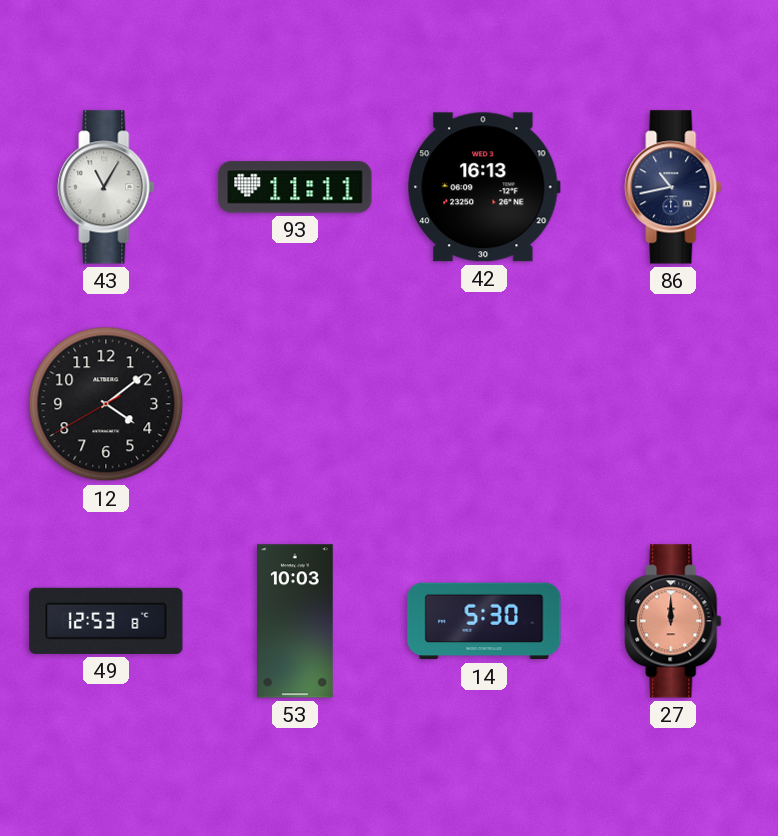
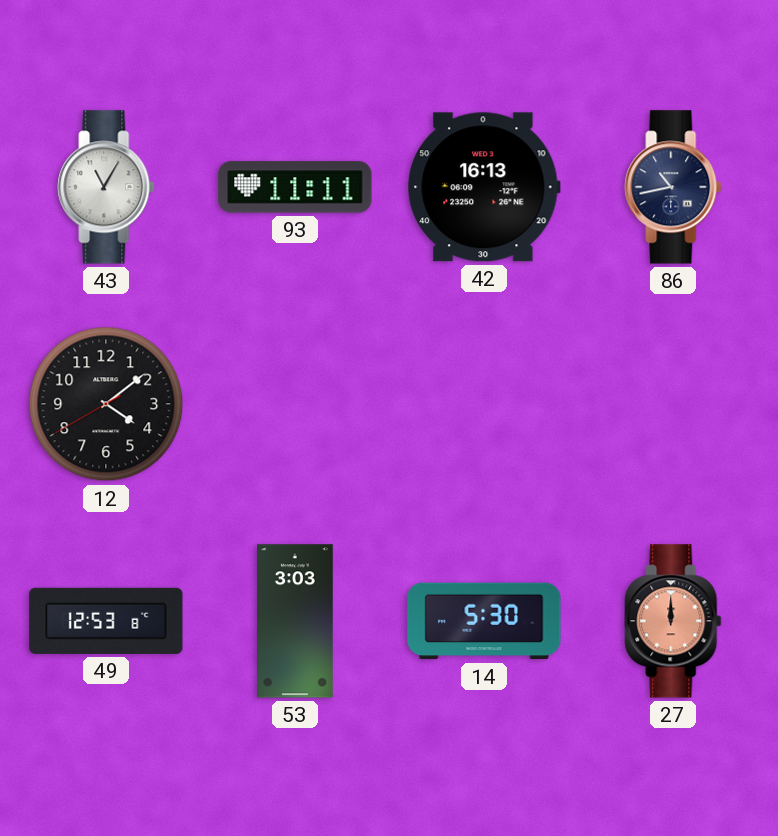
53: 10:03 -> 3:03
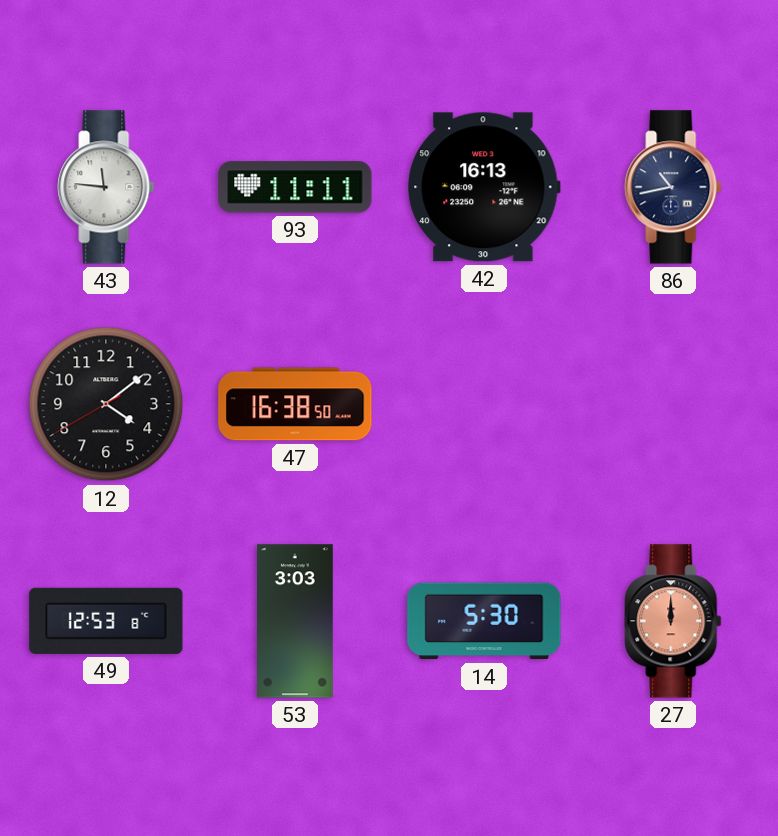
43: 11:05 -> 11:46
47: none -> 16:38
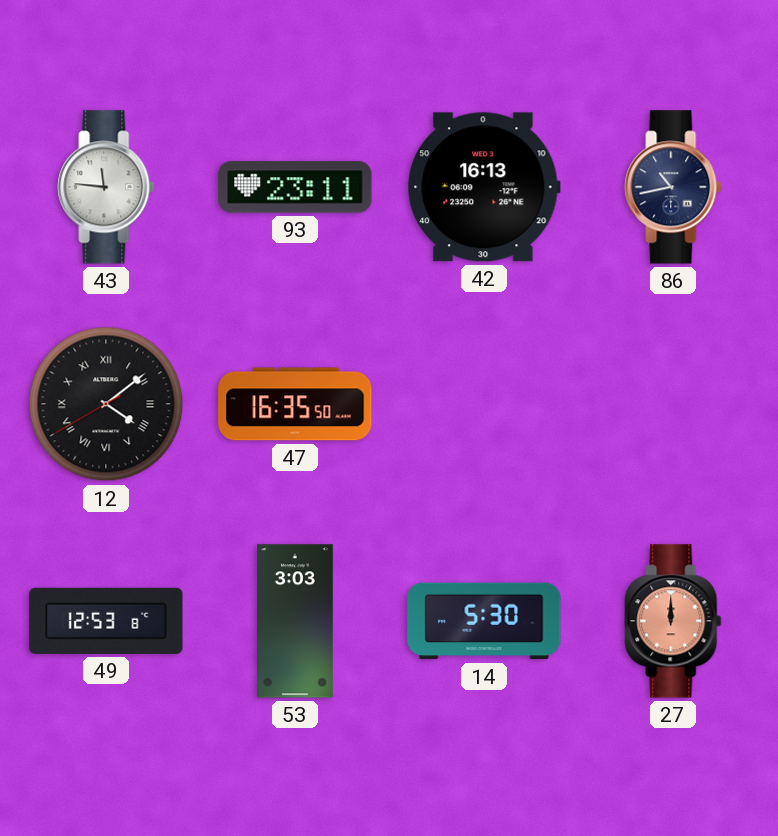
93: 11:11 -> 23:11
12 numerals: Arabic -> Roman
47: 16:38 -> 16:35
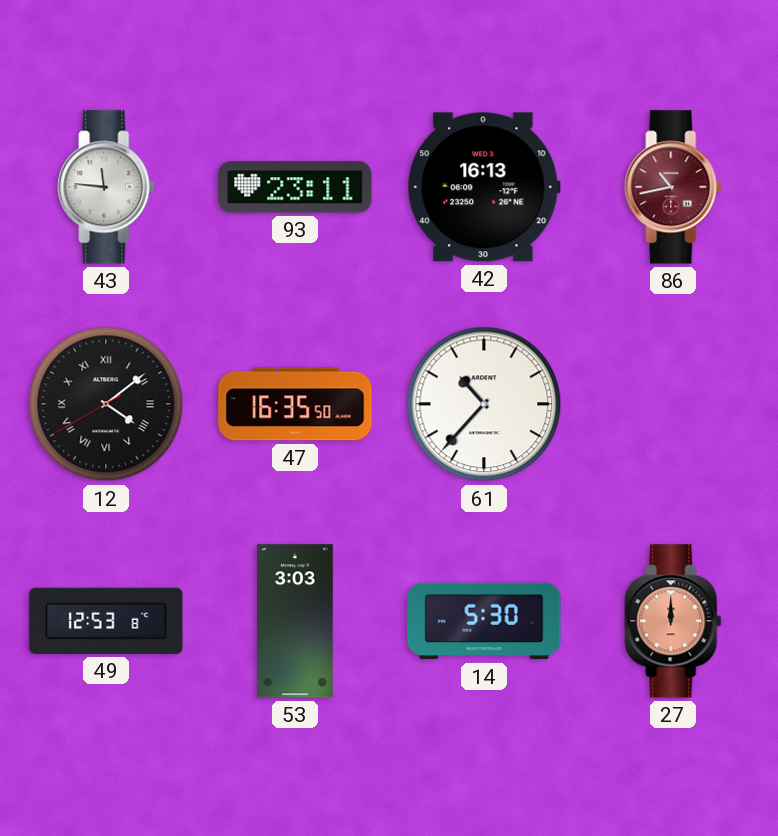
86 dial: navy -> burgundy
61: none -> 10:37
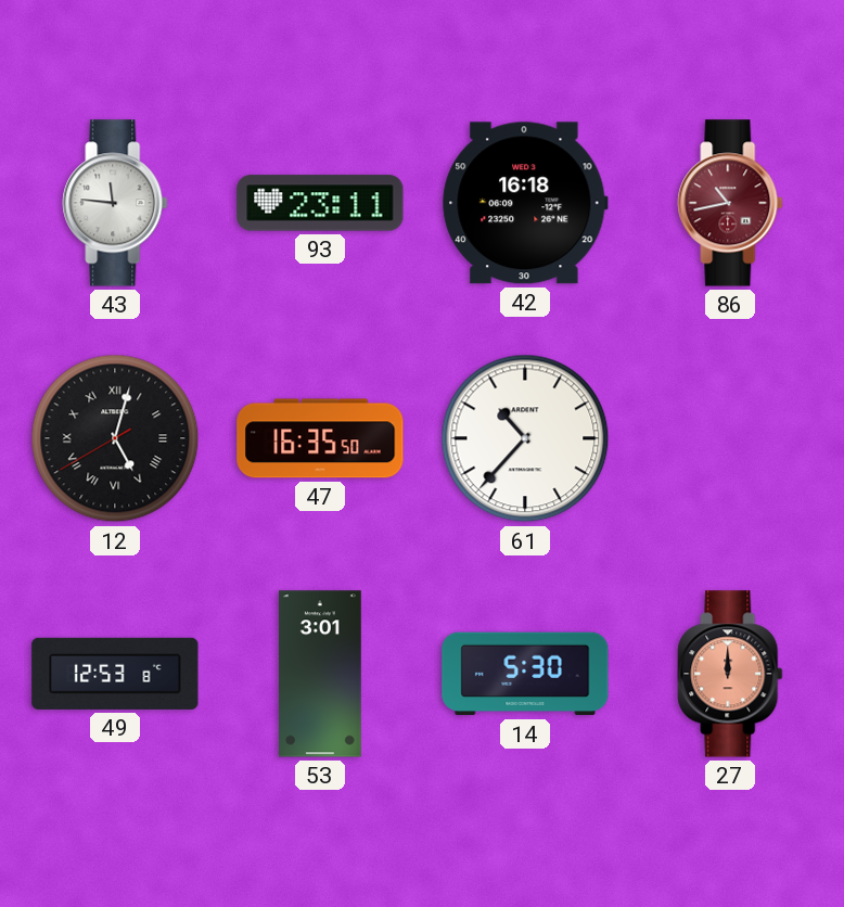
42: 16:13 -> 16:18
12: 4:08 -> 5:02
53: 3:03 -> 3:01
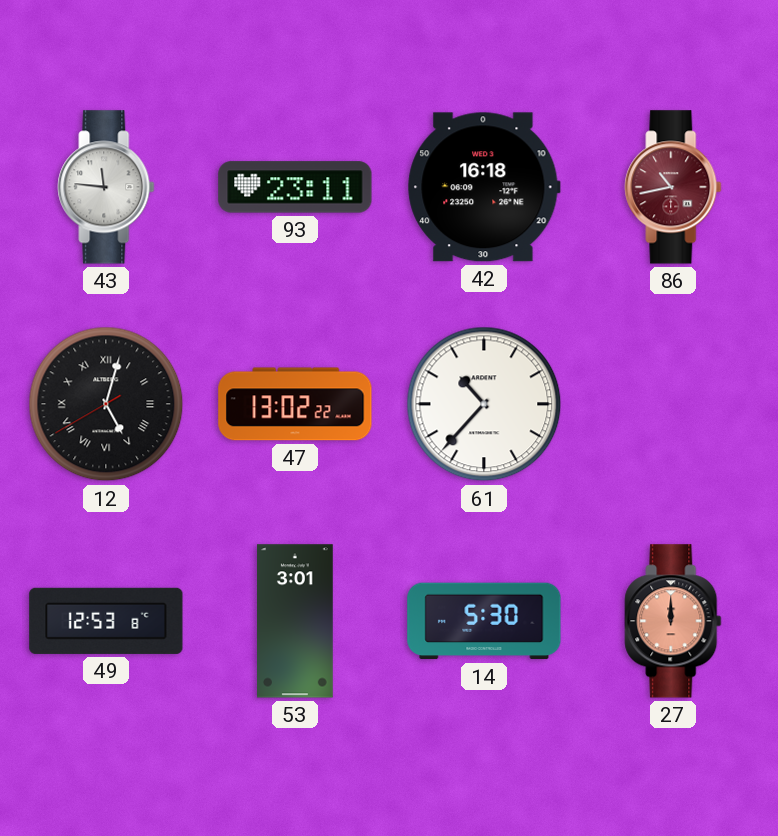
47: 16:35 -> 13:02
